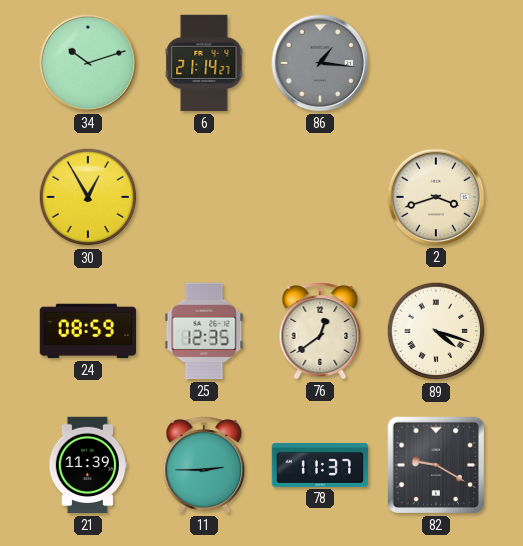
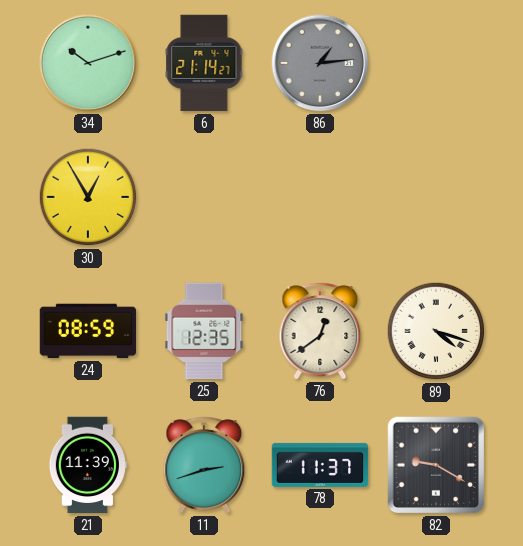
86: 1:16 -> 1:14
2: 3:42 -> none
11: 2:45 -> 2:42
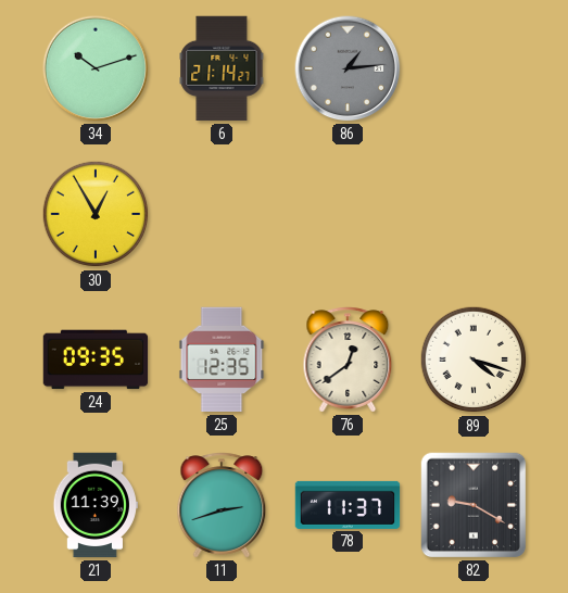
24: 08:59 -> 09:35
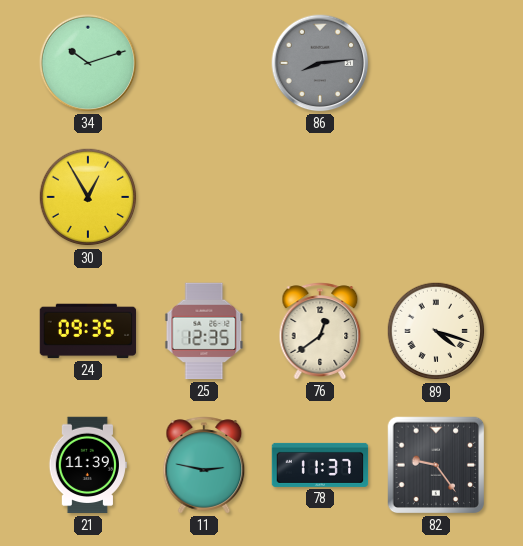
6: 21:14 -> none
86: 1:14 -> 8:14
11: 2:42 -> 2:47
82: 9:20 -> 9:24
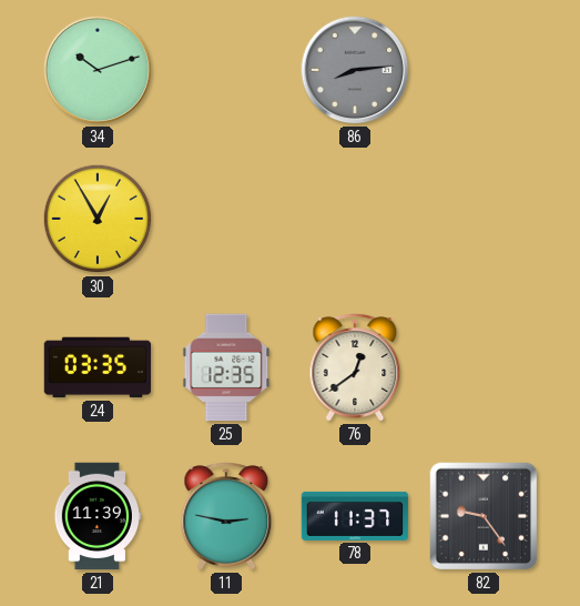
24: 09:35 -> 03:35
89: 4:18 -> none
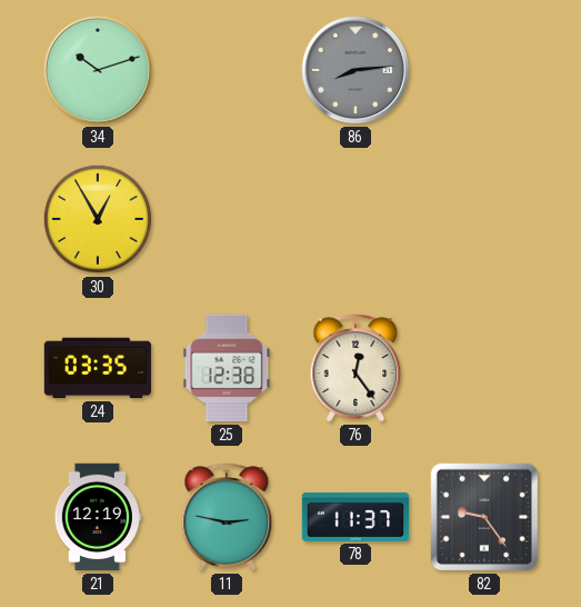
25: 12:35 -> 12:38
76: 12:39 -> 12:24
21: 11:39 -> 12:19
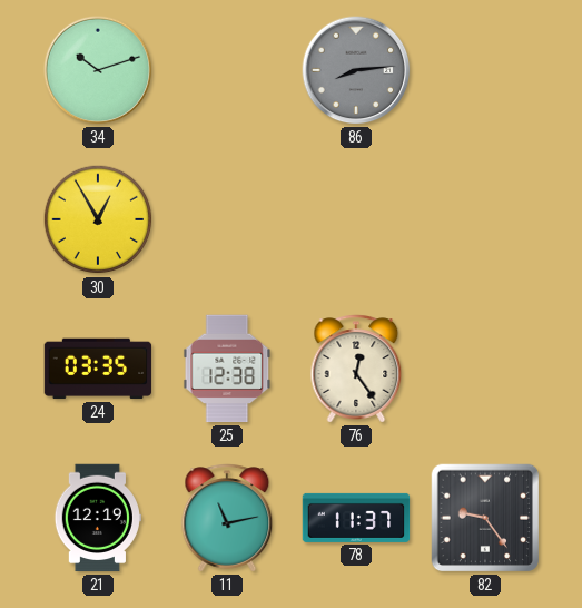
11: 2:47 -> 11:13
